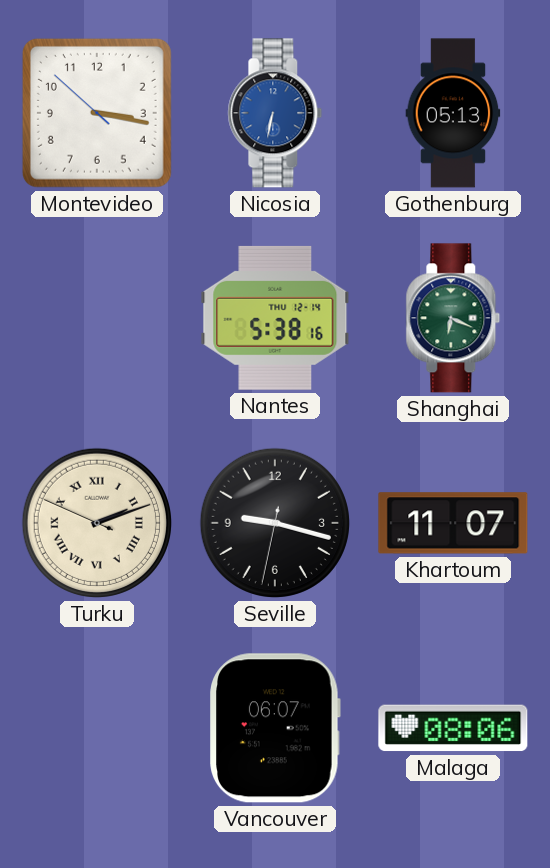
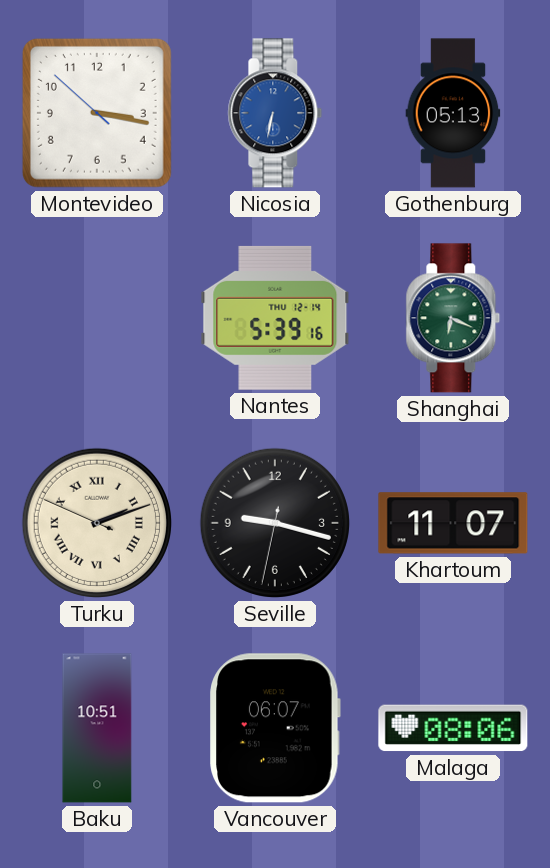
Nantes: 5:38 -> 5:39
Baku: none -> 10:51
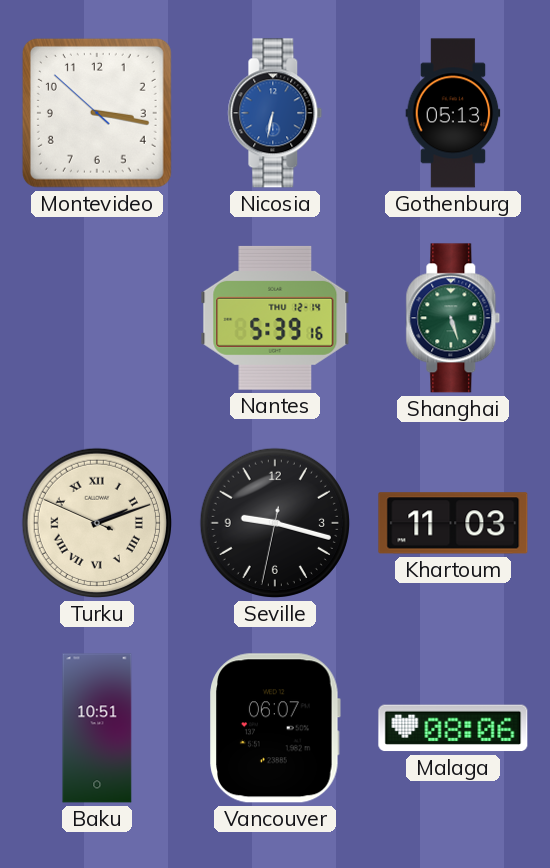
Shanghai: 6:19 -> 5:27
Khartoum: 11:07 -> 11:03
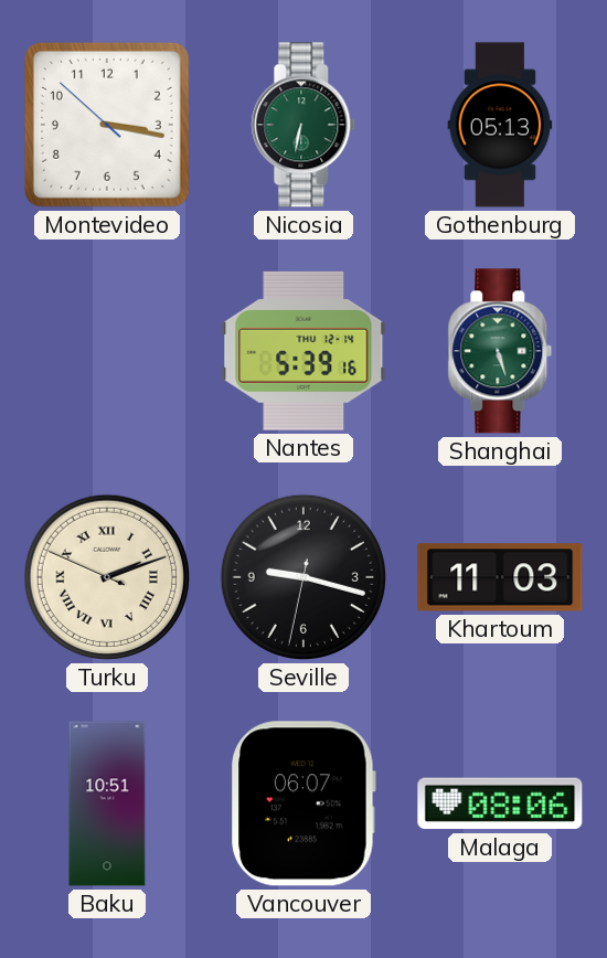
Nicosia dial: blue -> green
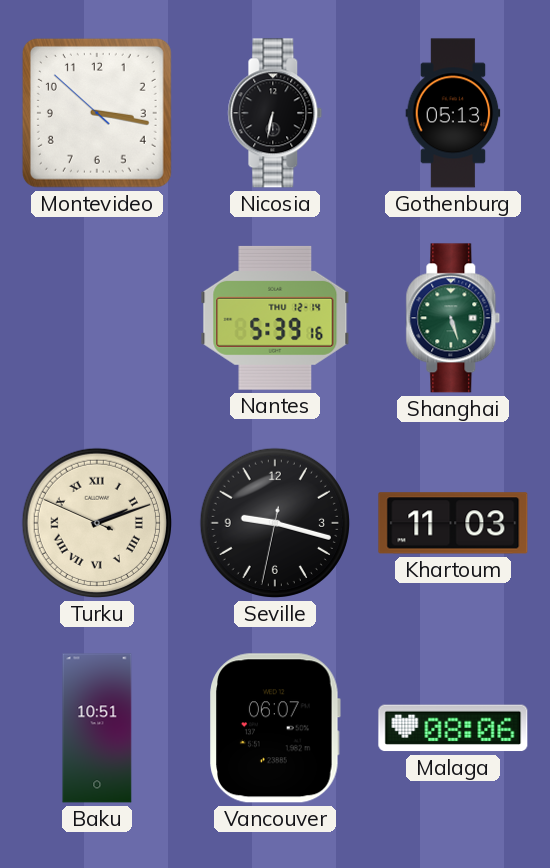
Nicosia dial: green -> black
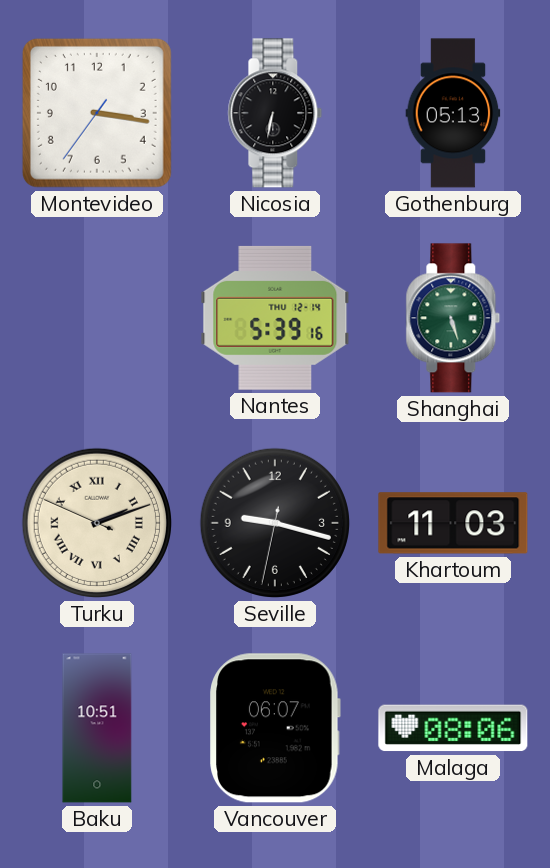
Montevideo: 3:16:52 -> 3:16:36
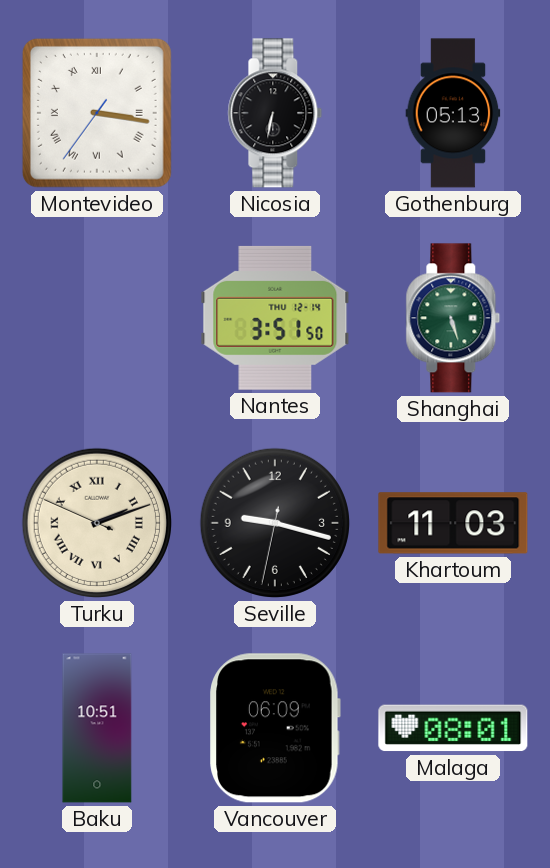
Montevideo numerals: Arabic -> Roman
Nantes: 5:39 -> 3:51
Vancouver: 06:07 -> 06:09
Malaga: 08:06 -> 08:01
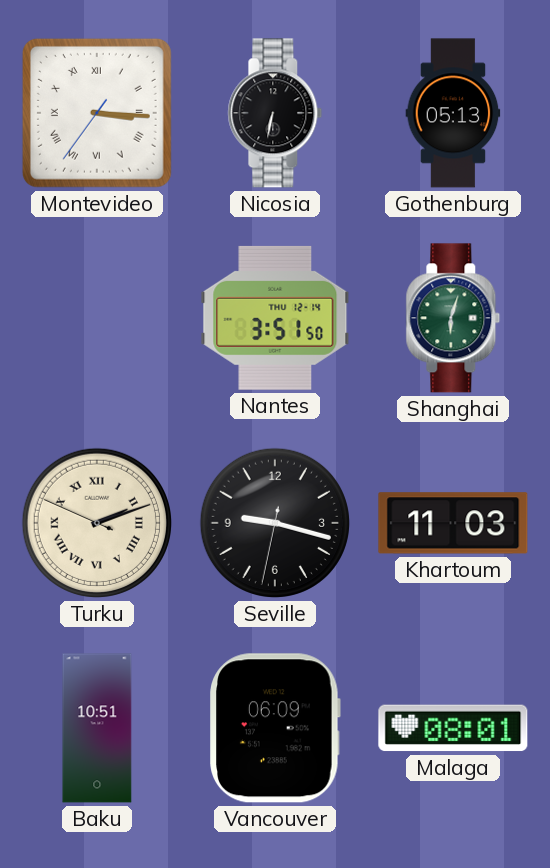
Montevideo: 3:16 -> 3:15
Shanghai: 5:27 -> 6:03
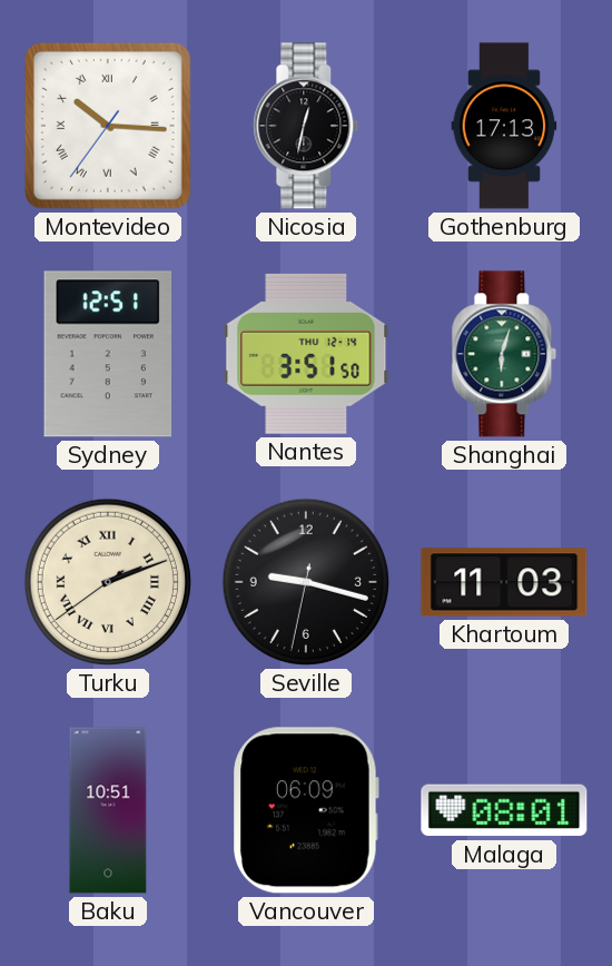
Montevideo: 3:15 -> 10:15
Nicosia: 6:32 -> 12:32
Gothenburg: 05:13 -> 17:13
Sydney: none -> 12:51
Turku: 2:11:49 -> 2:11:39
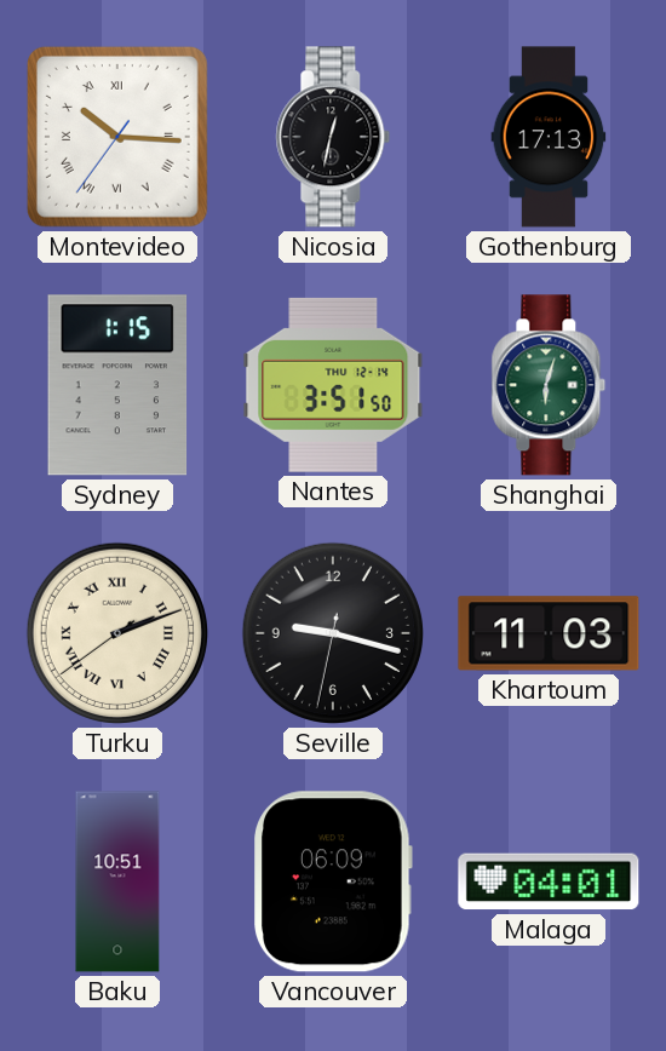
Sydney: 12:51 -> 1:15
Malaga: 08:01 -> 04:01
